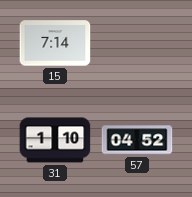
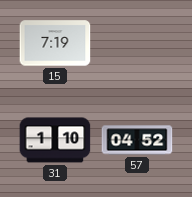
15: 7:14 -> 7:19
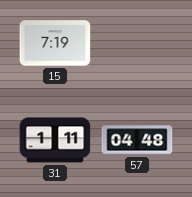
31: 1:10 -> 1:11
57: 04:52 -> 04:48
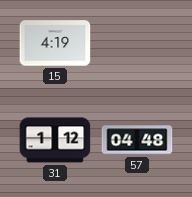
15: 7:19 -> 4:19
31: 1:11 -> 1:12
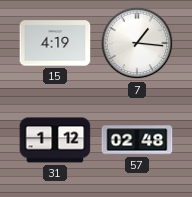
7: none -> 1:16
57: 04:48 -> 02:48
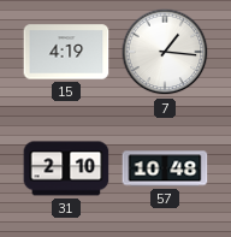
31: 1:12 -> 2:10
57: 02:48 -> 10:48
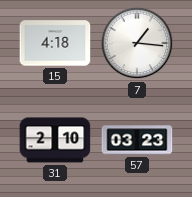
15: 4:19 -> 4:18
57: 10:48 -> 03:23
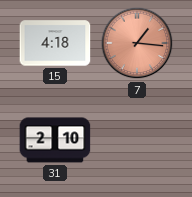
7 dial: white -> salmon
57: 03:23 -> none
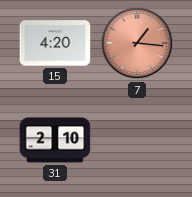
15: 4:18 -> 4:20
